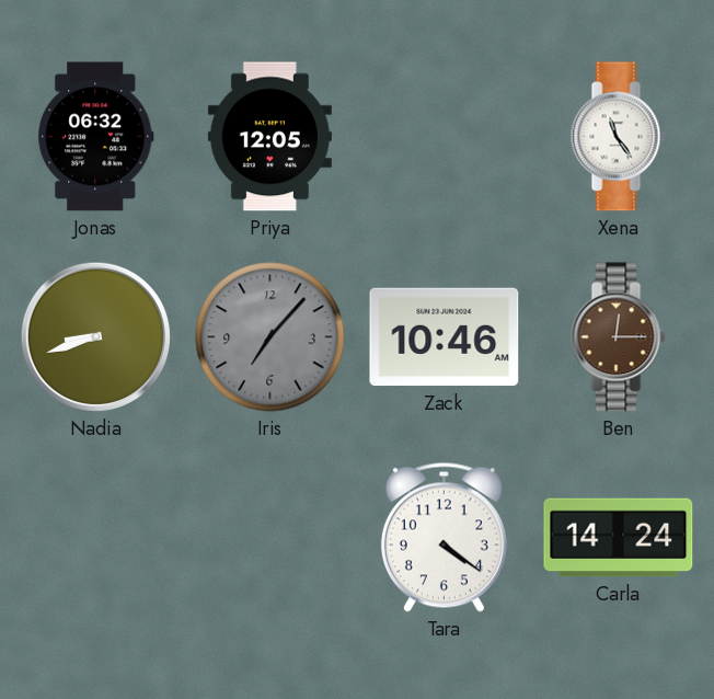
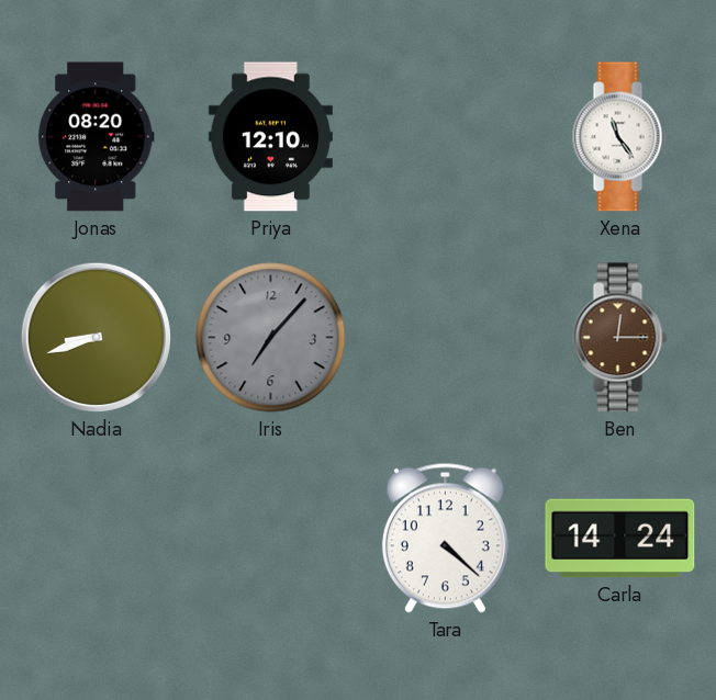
Jonas: 06:32 -> 08:20
Priya: 12:05 -> 12:10
Zack: 10:46 -> none
Tara: 4:21 -> 4:22
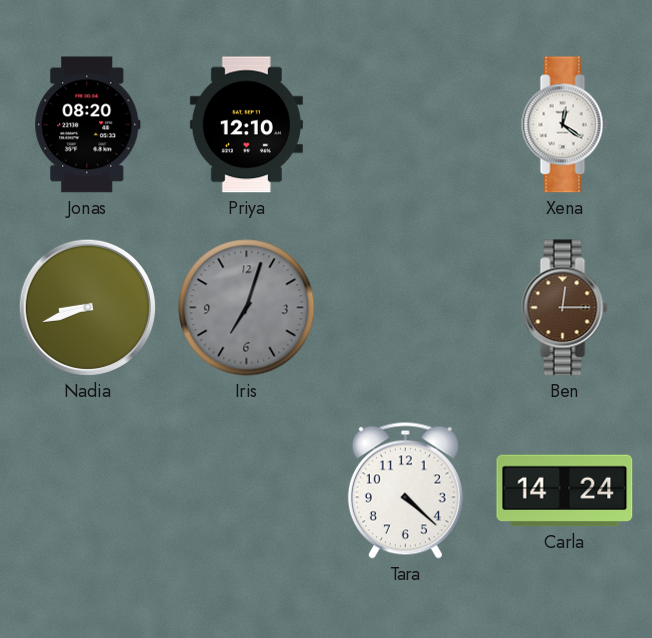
Xena: 11:24 -> 12:21
Iris: 7:07 -> 7:03
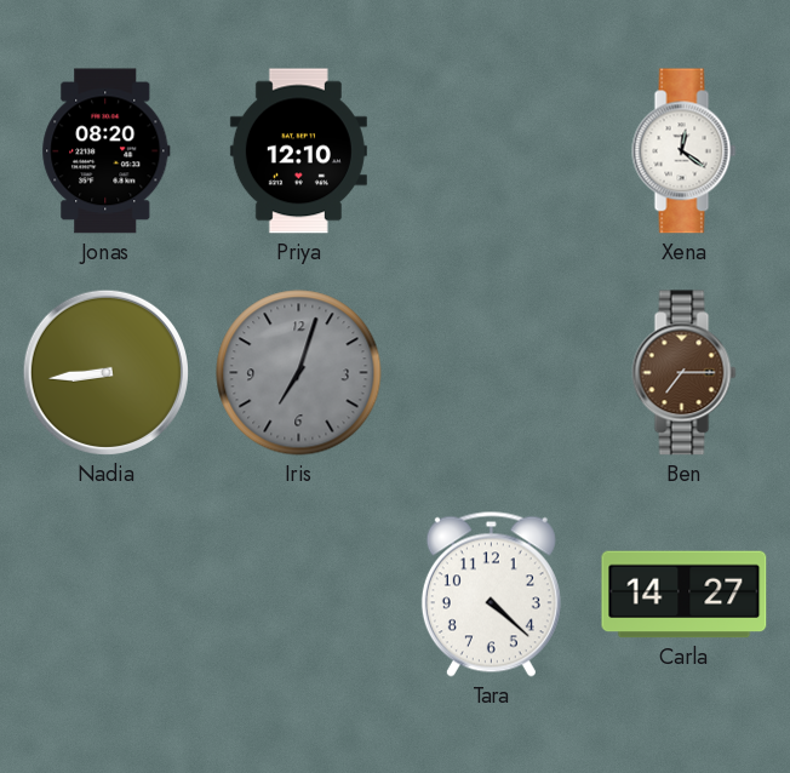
Nadia: 8:42 -> 8:44
Ben: 12:15 -> 7:15
Carla: 14:24 -> 14:27
